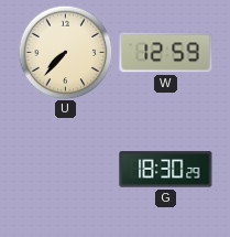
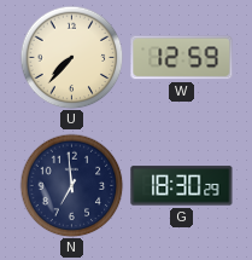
N: none -> 6:59
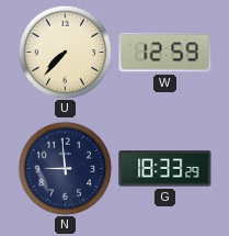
N: 6:59 -> 8:59
G: 18:30 -> 18:33
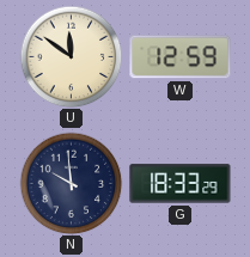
U: 7:37 -> 11:51
N: 8:59 -> 9:59
